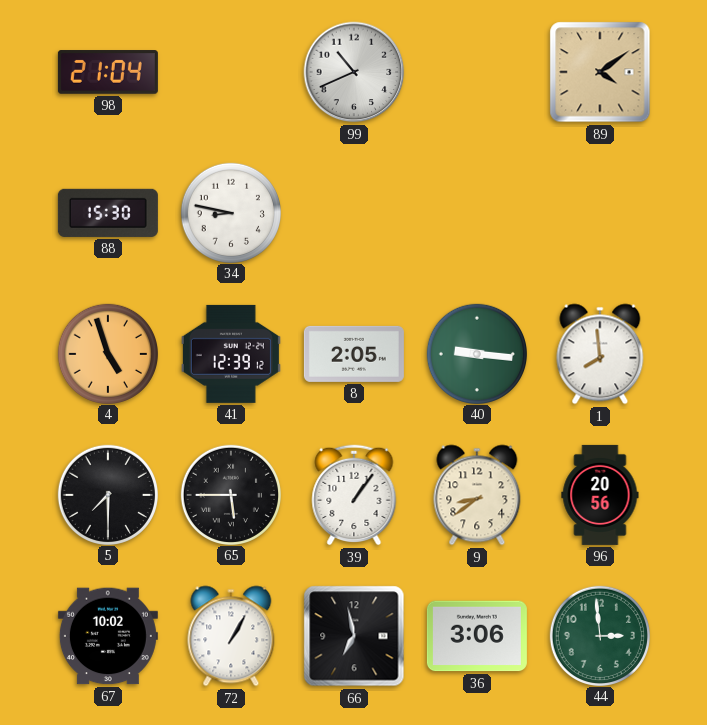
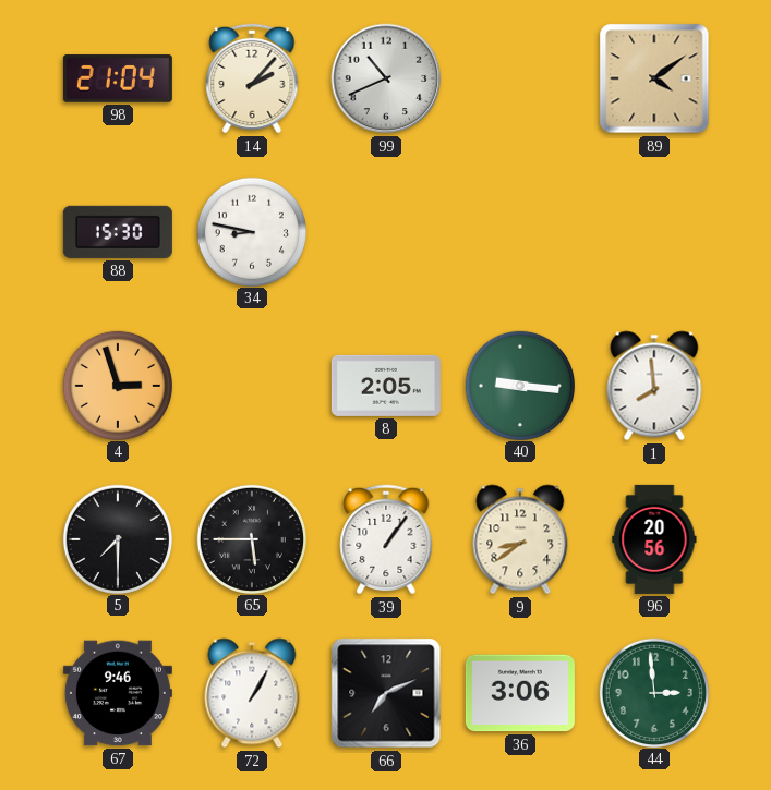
14: none -> 2:07
4: 4:57 -> 2:57
41: 12:39 -> none
67: 10:02 -> 9:46
66: 6:58 -> 7:11
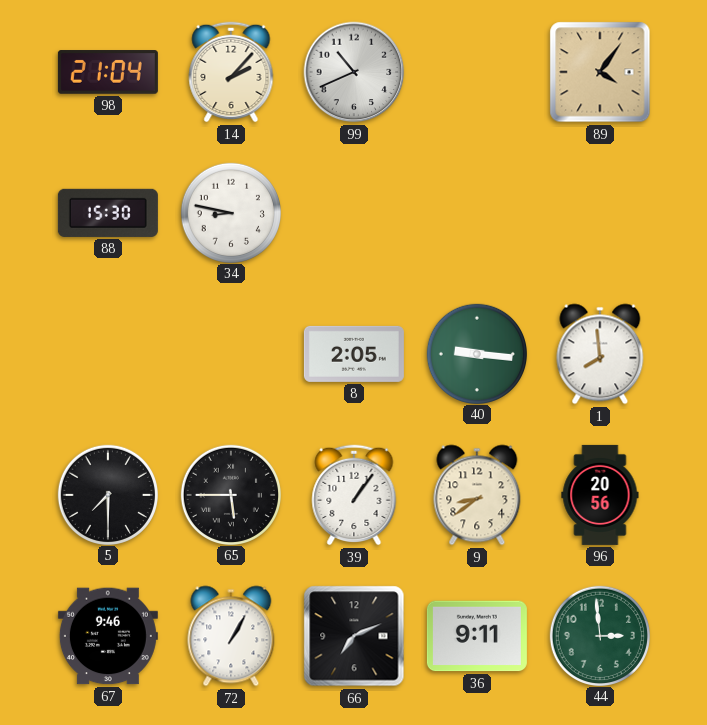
89: 4:09 -> 4:06
4: 2:57 -> none
36: 3:06 -> 9:11
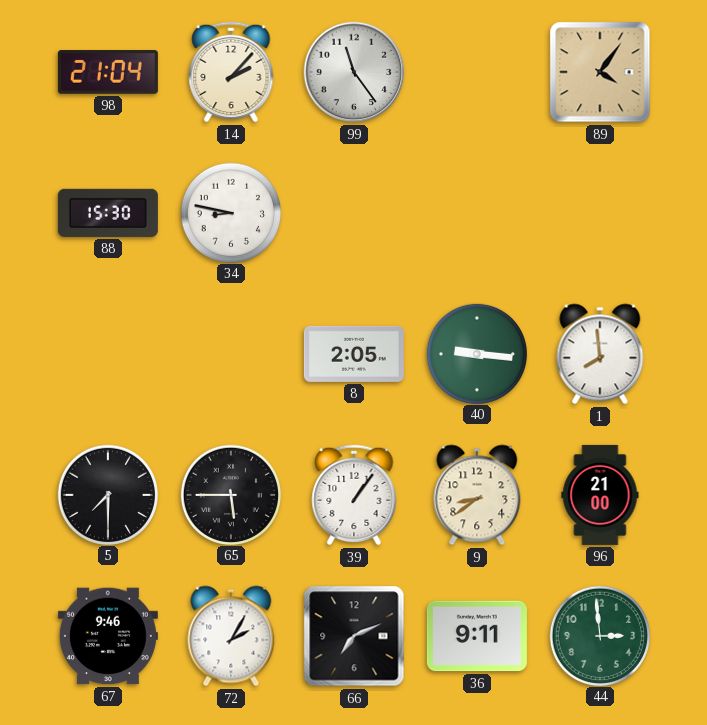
99: 10:41 -> 11:24
96: 20:56 -> 21:00
72: 1:05 -> 2:05
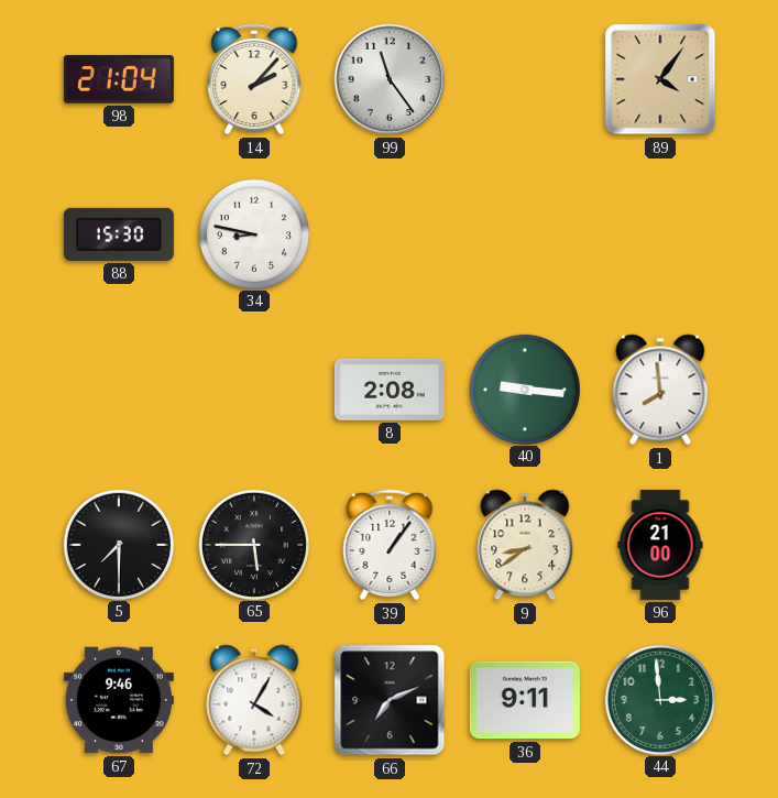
8: 2:05 -> 2:08
72: 2:05 -> 4:05
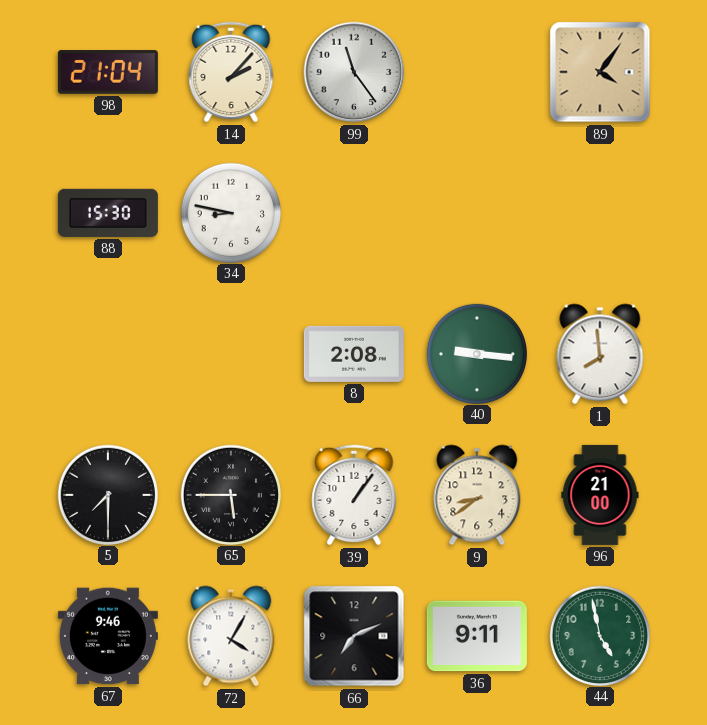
44: 2:59 -> 4:58
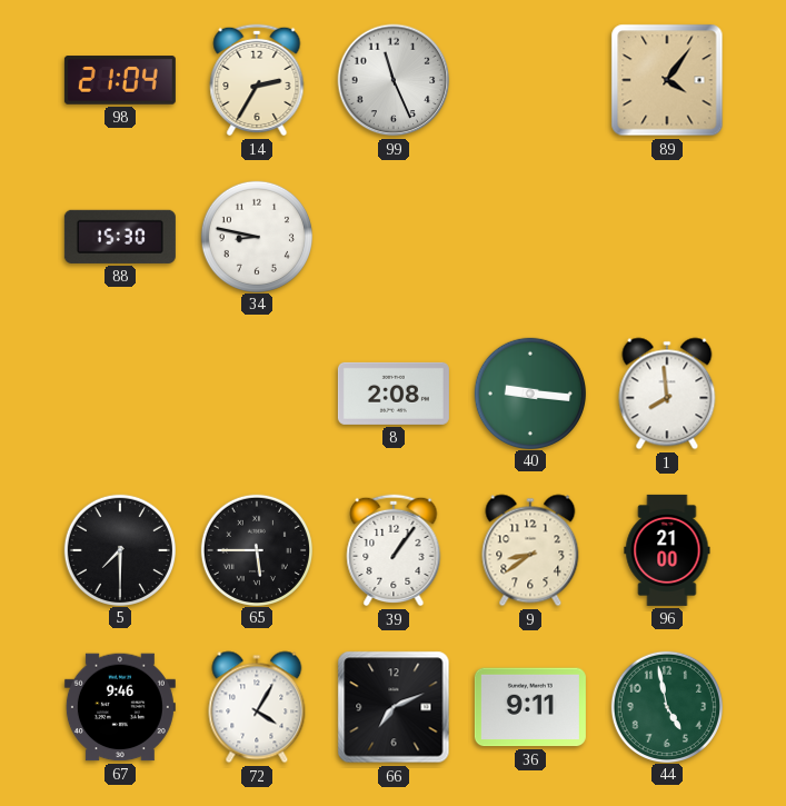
14: 2:07 -> 2:35
99: 11:24 -> 11:26
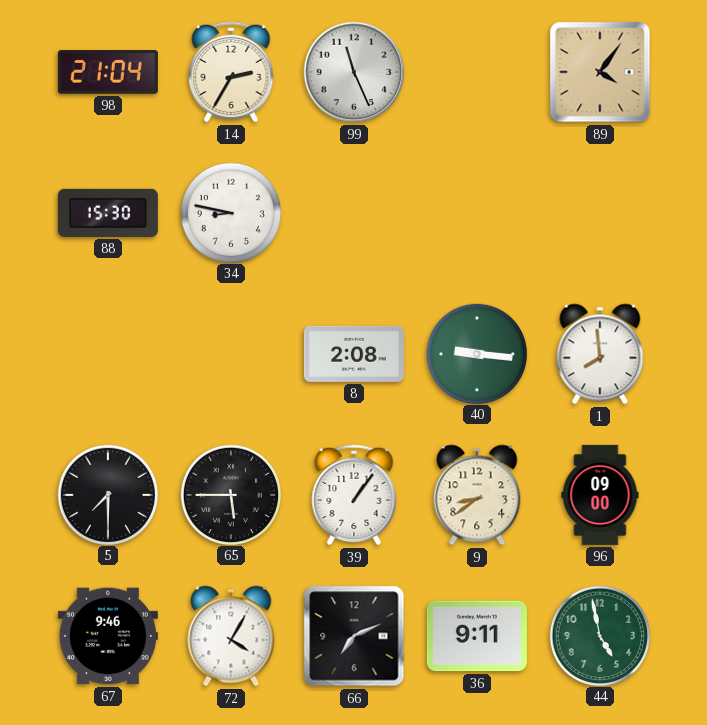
96: 21:00 -> 09:00
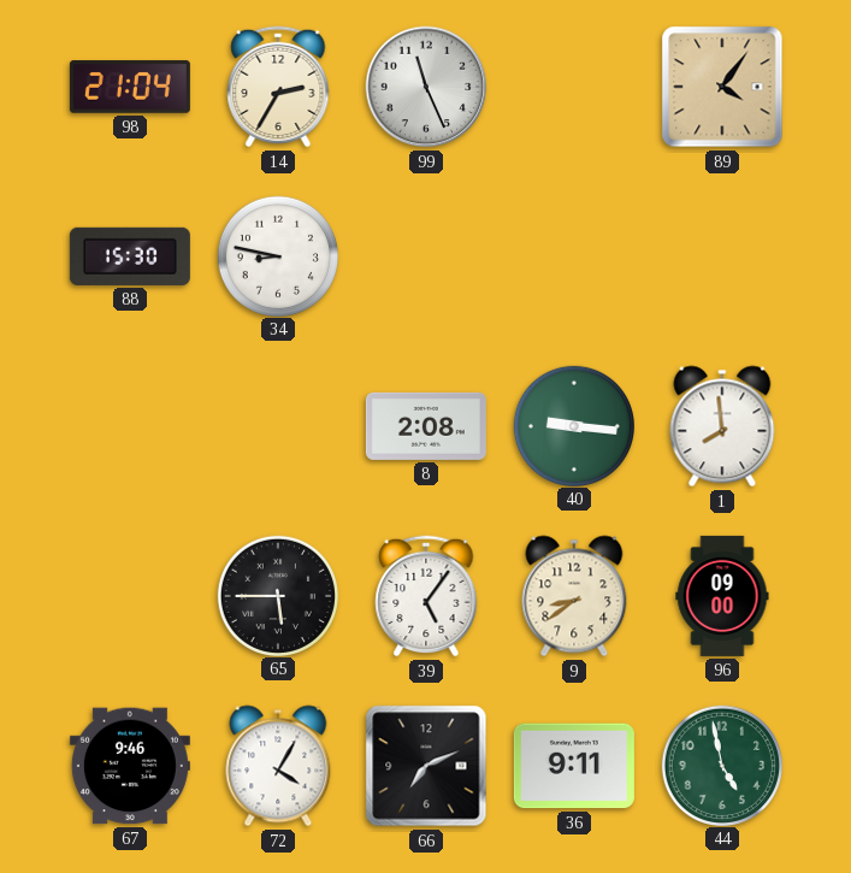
5: 7:30 -> none
39: 1:06 -> 5:06
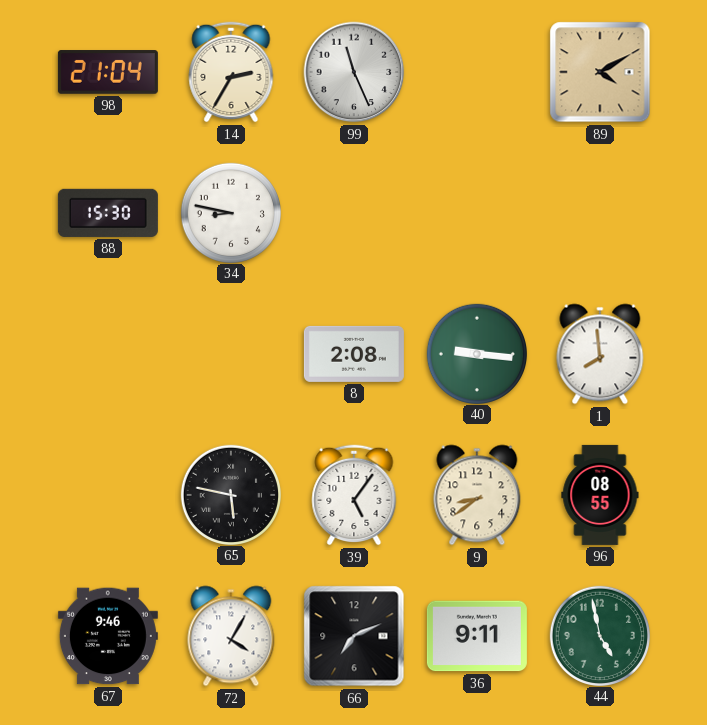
89: 4:06 -> 4:10
65: 5:45 -> 5:47
96: 09:00 -> 08:55
